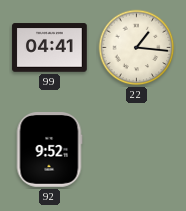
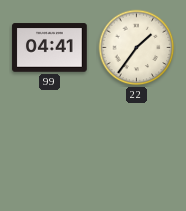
22: 1:16 -> 1:36
92: 9:52 -> none
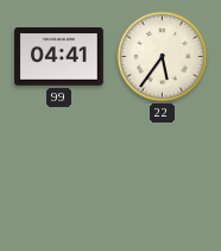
22: 1:36 -> 5:36
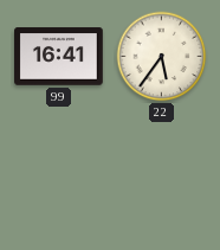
99: 04:41 -> 16:41
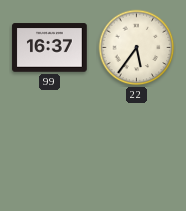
99: 16:41 -> 16:37
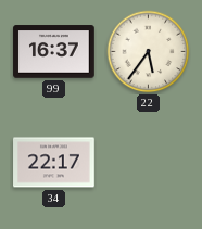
34: none -> 22:17
